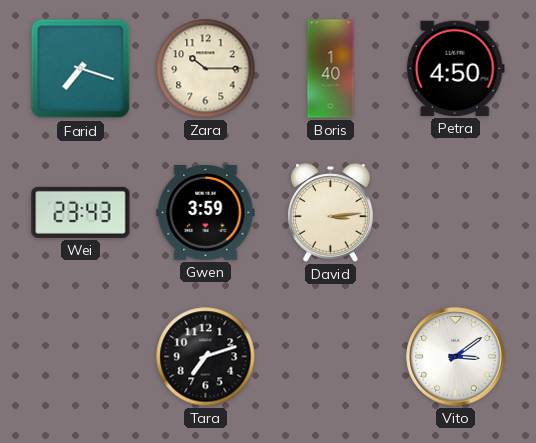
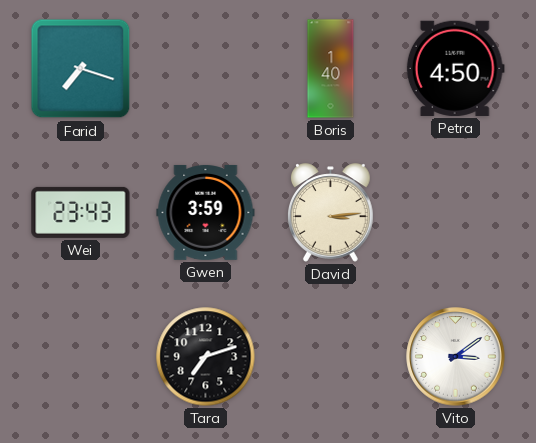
Zara: 10:15 -> none
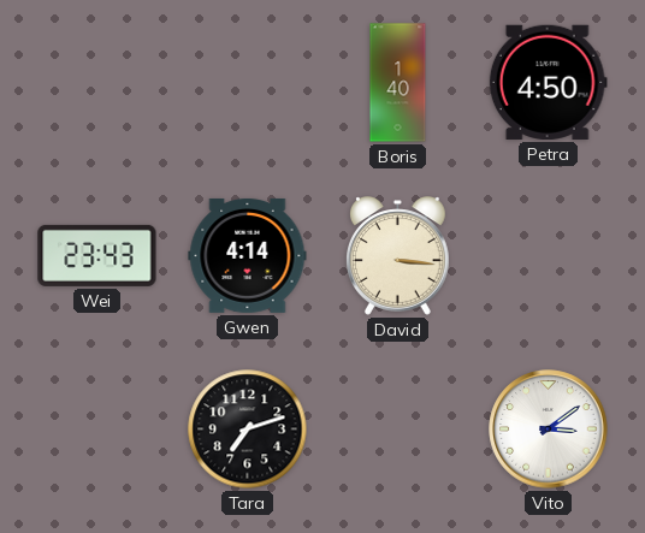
Farid: 7:18 -> none
Gwen: 3:59 -> 4:14
David: 3:14 -> 3:16
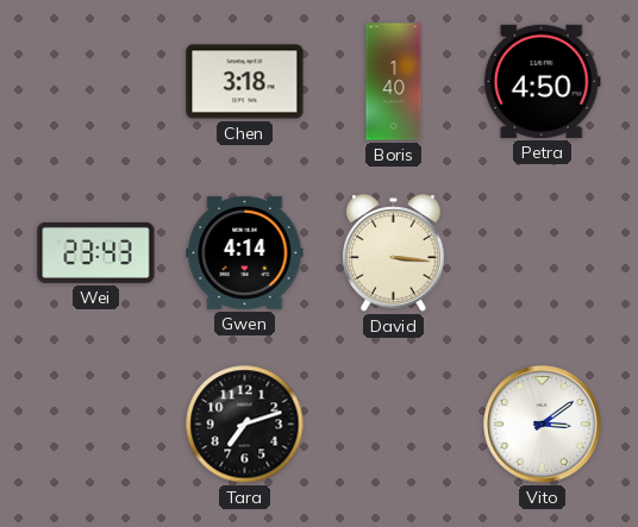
Chen: none -> 3:18
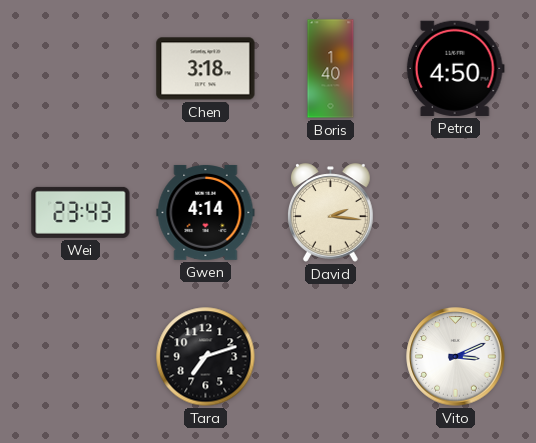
David: 3:16 -> 2:16
Vito: 3:09 -> 3:11
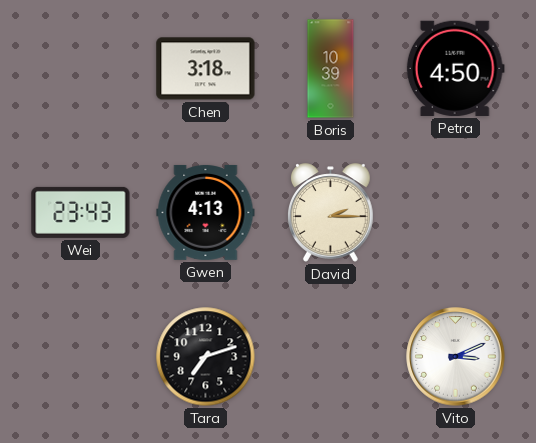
Boris: 1:40 -> 10:39
Gwen: 4:14 -> 4:13
David: 2:16 -> 2:15
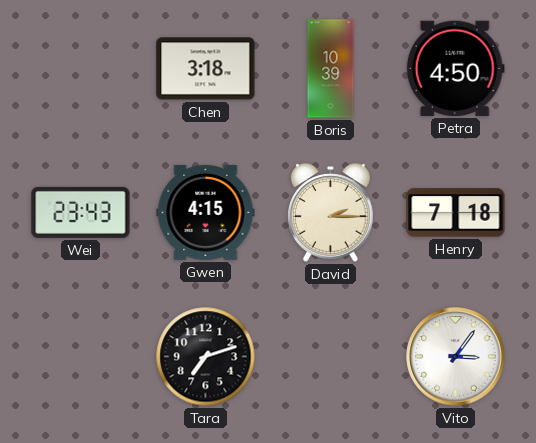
Gwen: 4:13 -> 4:15
Henry: none -> 7:18
Vito: 3:11 -> 3:06
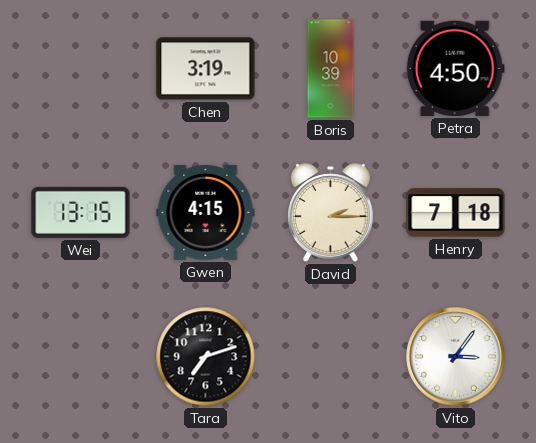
Chen: 3:18 -> 3:19
Wei: 23:43 -> 13:15
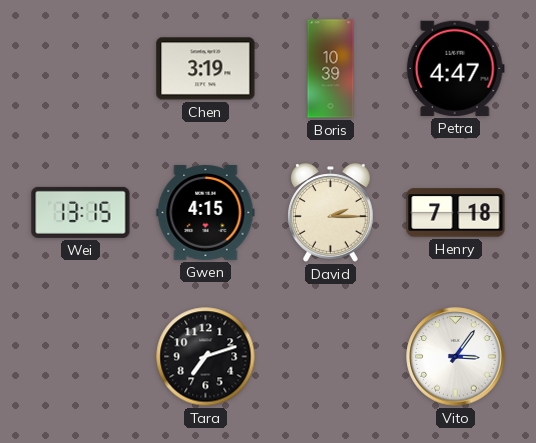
Petra: 4:50 -> 4:47
